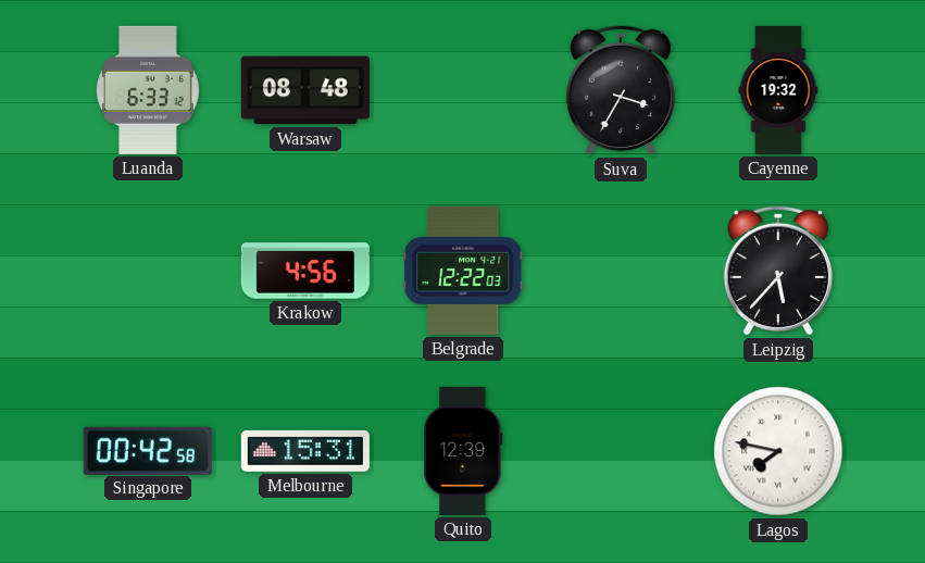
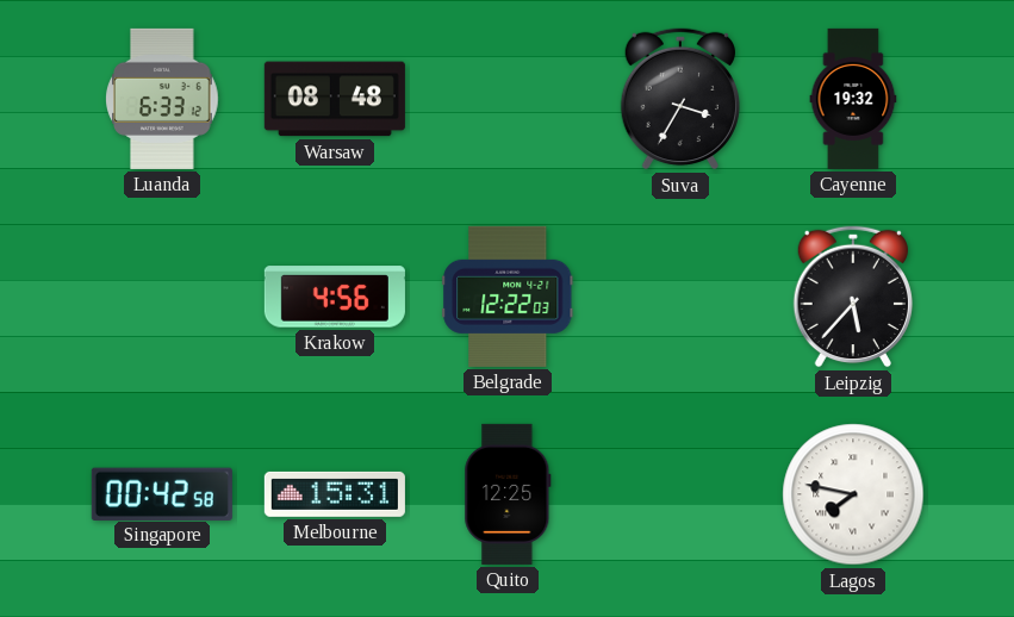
Quito: 12:39 -> 12:25
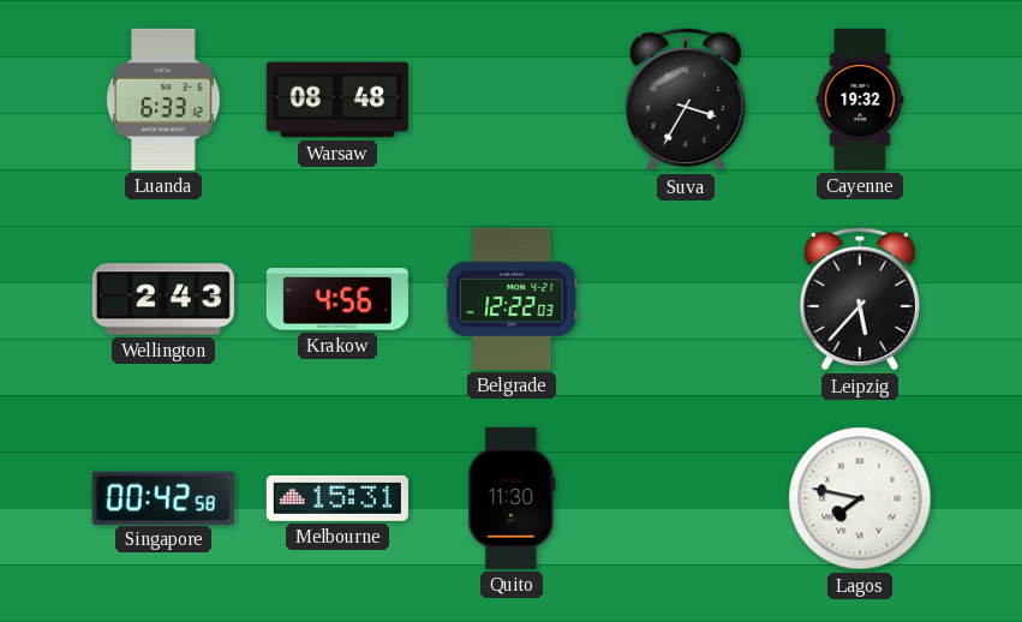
Wellington: none -> 2:43
Quito: 12:25 -> 11:30
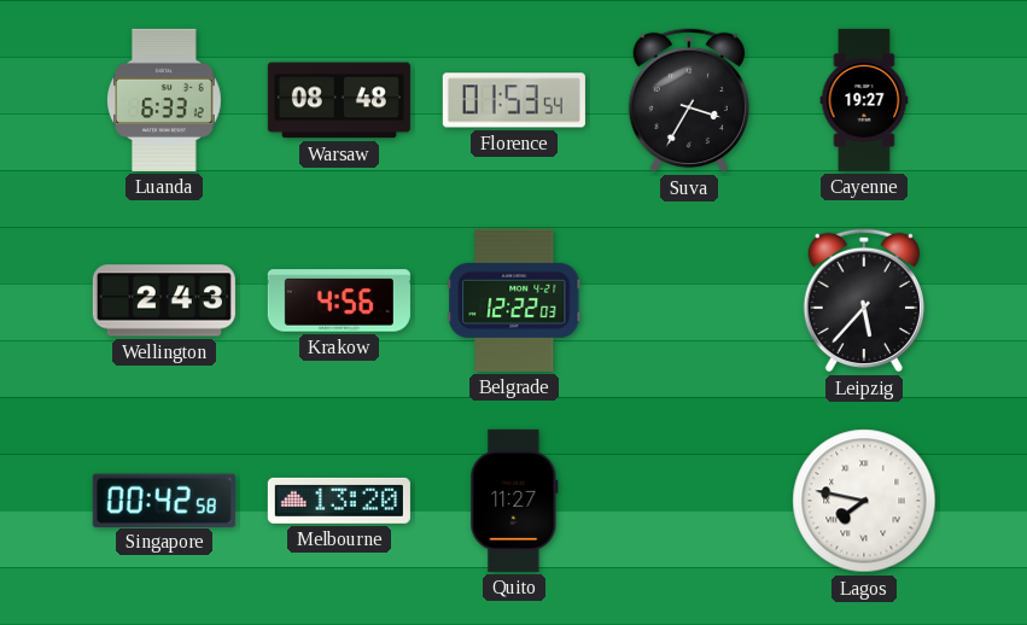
Florence: none -> 01:53
Cayenne: 19:32 -> 19:27
Melbourne: 15:31 -> 13:20
Quito: 11:30 -> 11:27
